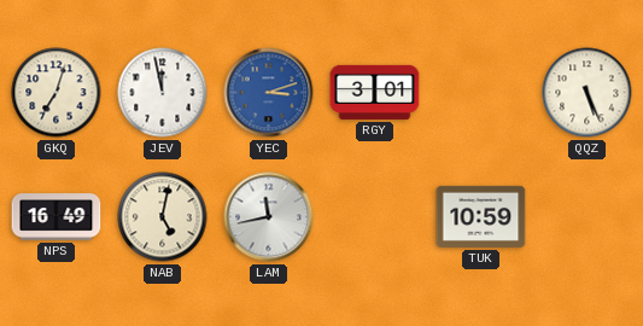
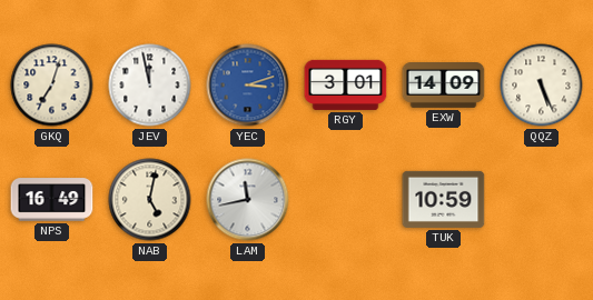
EXW: none -> 14:09
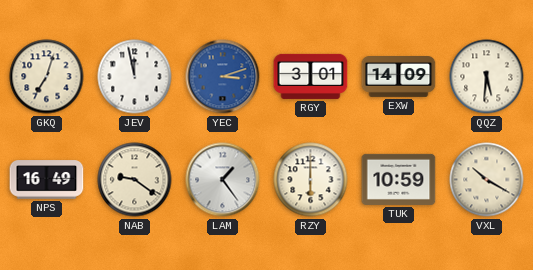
QQZ: 5:26 -> 5:31
NAB: 5:02 -> 9:21
LAM: 11:43 -> 1:24
RZY: none -> 6:00
VXL: none -> 10:20
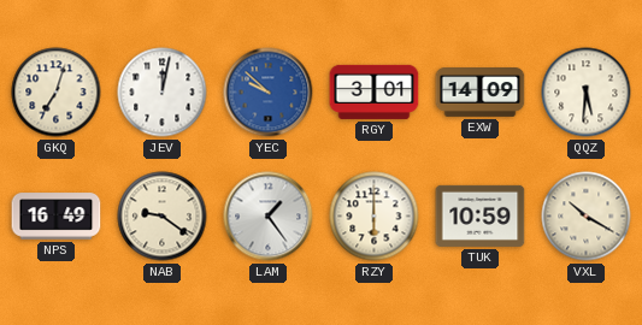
JEV: 11:58 -> 12:02
YEC: 3:12 -> 9:52
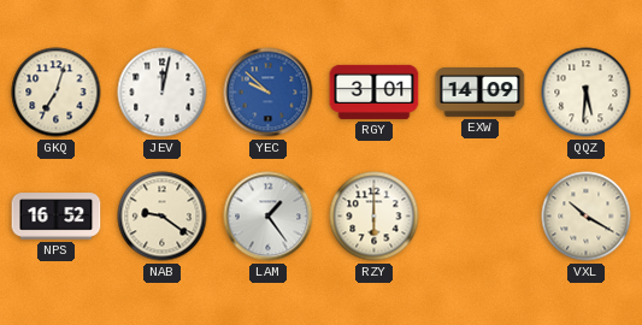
NPS: 16:49 -> 16:52
TUK: 10:59 -> none
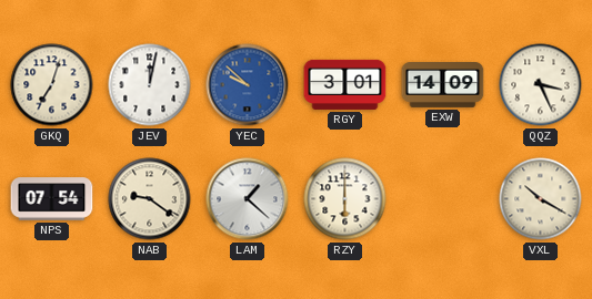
QQZ: 5:31 -> 3:26
NPS: 16:52 -> 07:54
LAM: 1:24 -> 1:22
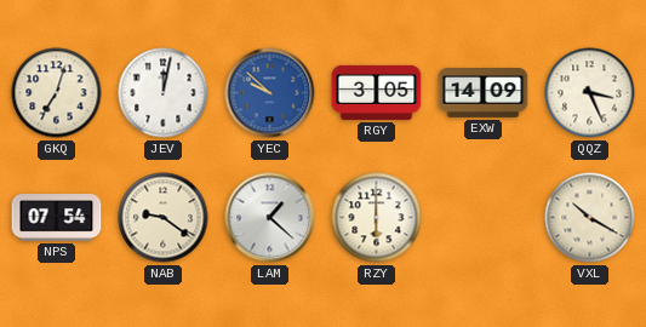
RGY: 3:01 -> 3:05
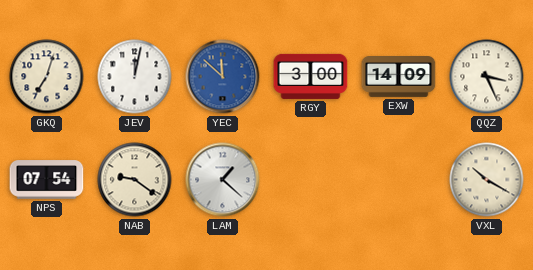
YEC: 9:52 -> 11:52
RGY: 3:05 -> 3:00
RZY: 6:00 -> none
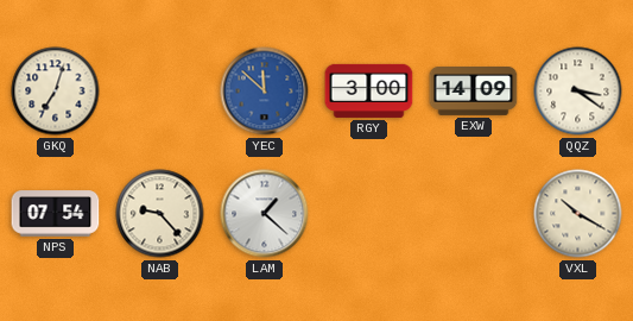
JEV: 12:02 -> none
QQZ: 3:26 -> 3:21
NAB: 9:21 -> 9:23
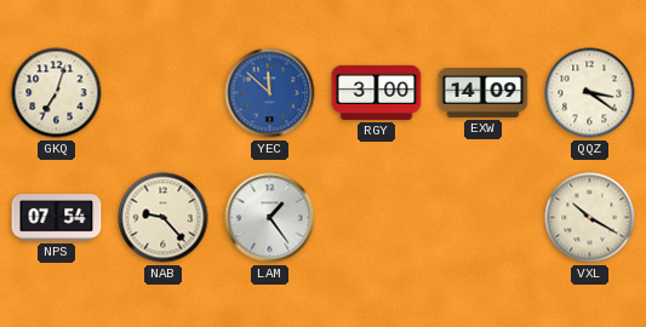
LAM: 1:22 -> 1:24
